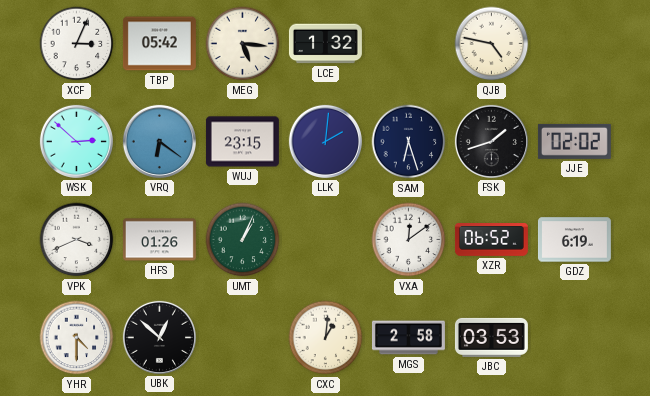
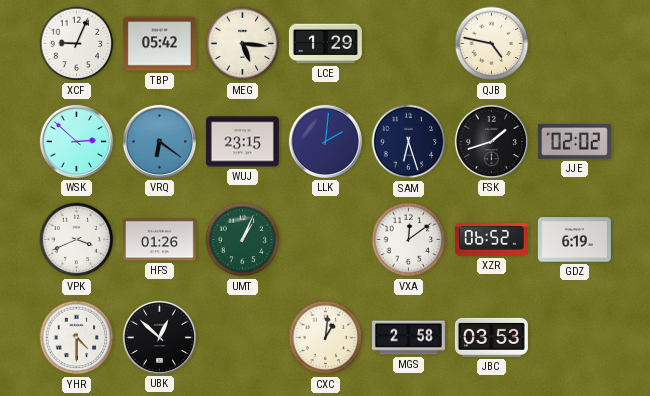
XCF: 3:04 -> 9:04
LCE: 1:32 -> 1:29
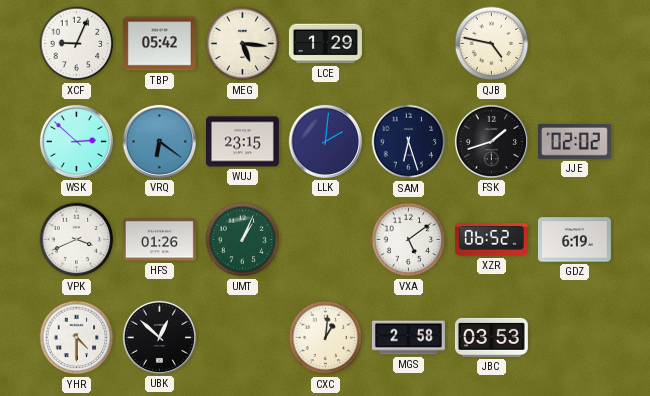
VXA: 12:09 -> 5:09
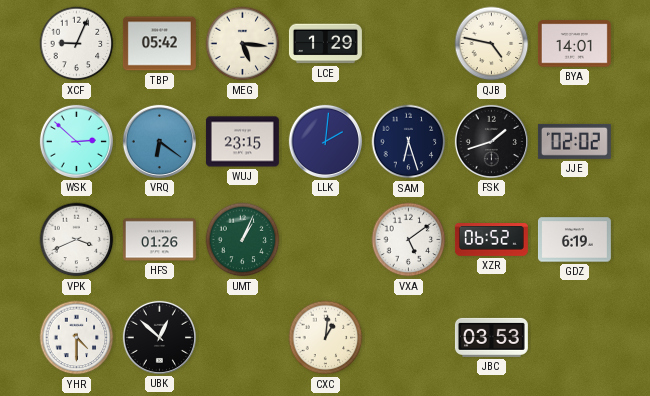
BYA: none -> 14:01
MGS: 2:58 -> none
